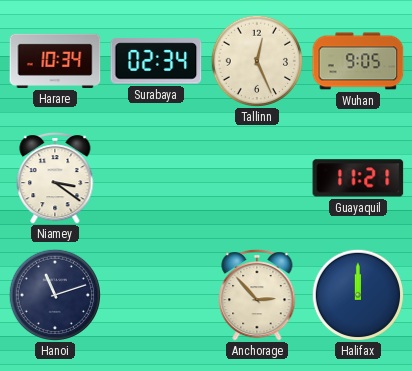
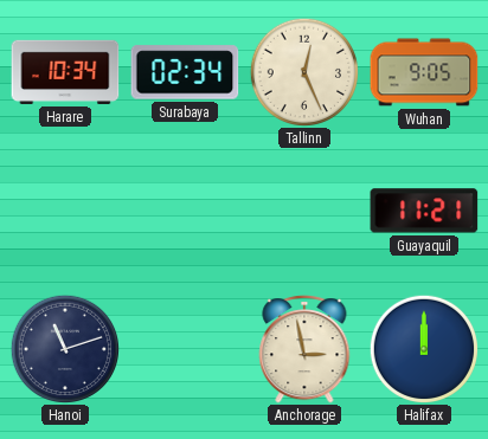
Niamey: 3:21 -> none
Anchorage: 2:53 -> 2:58
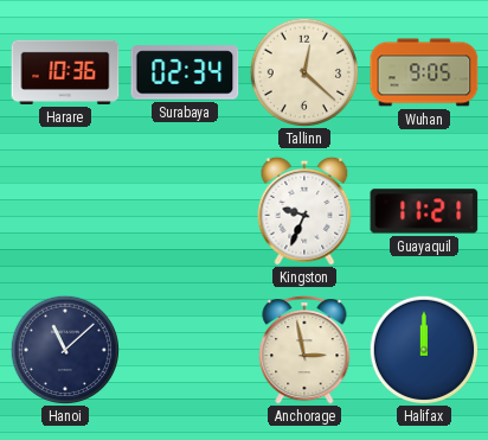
Harare: 10:34 -> 10:36
Tallinn: 12:26 -> 12:22
Kingston: none -> 9:34
Hanoi: 11:12 -> 11:08
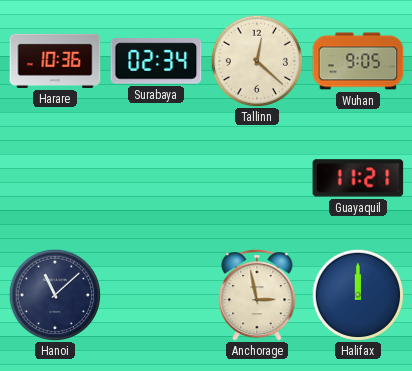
Kingston: 9:34 -> none
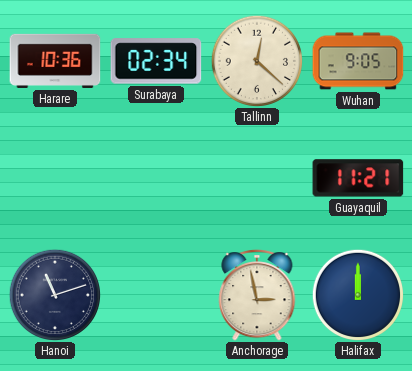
Hanoi: 11:08 -> 11:12
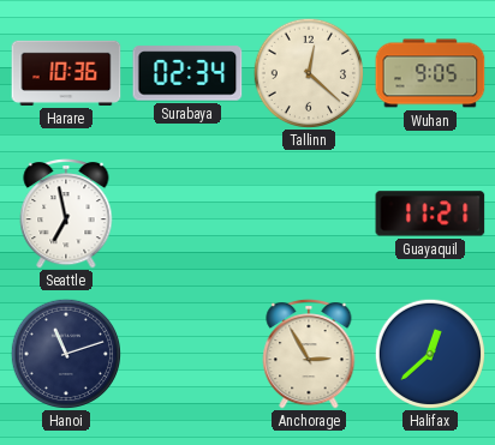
Seattle: none -> 6:58
Anchorage: 2:58 -> 2:55
Halifax: 12:00 -> 12:38
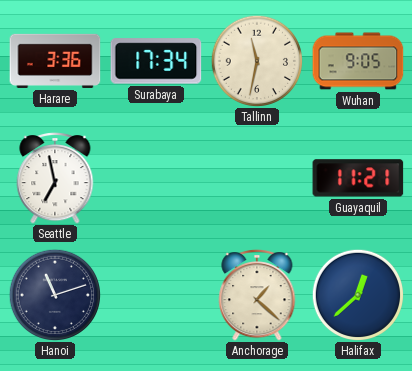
Harare: 10:36 -> 3:36
Surabaya: 02:34 -> 17:34
Tallinn: 12:22 -> 11:32
Anchorage: 2:55 -> 1:22
